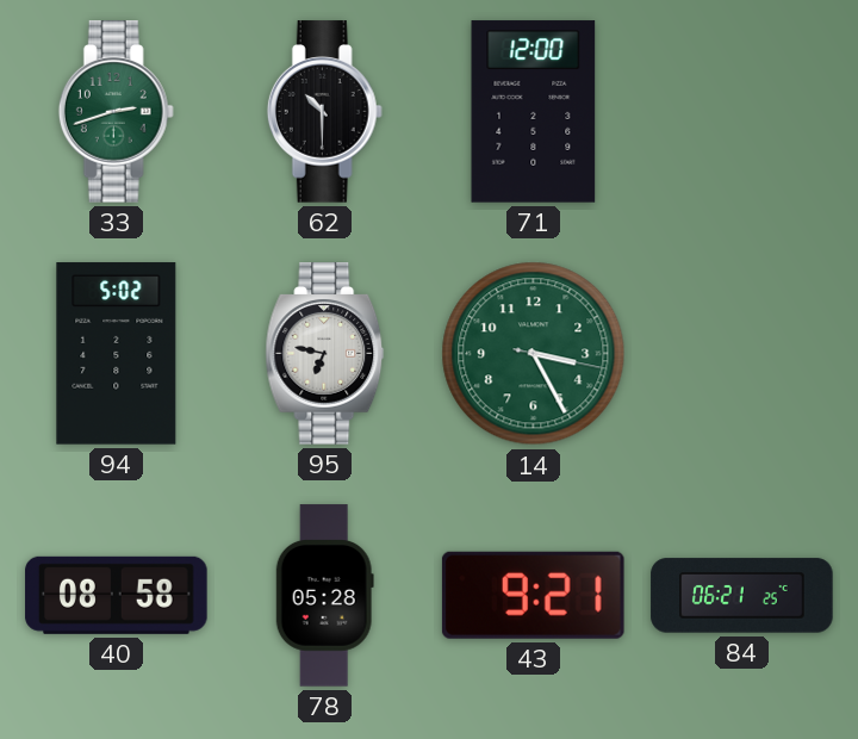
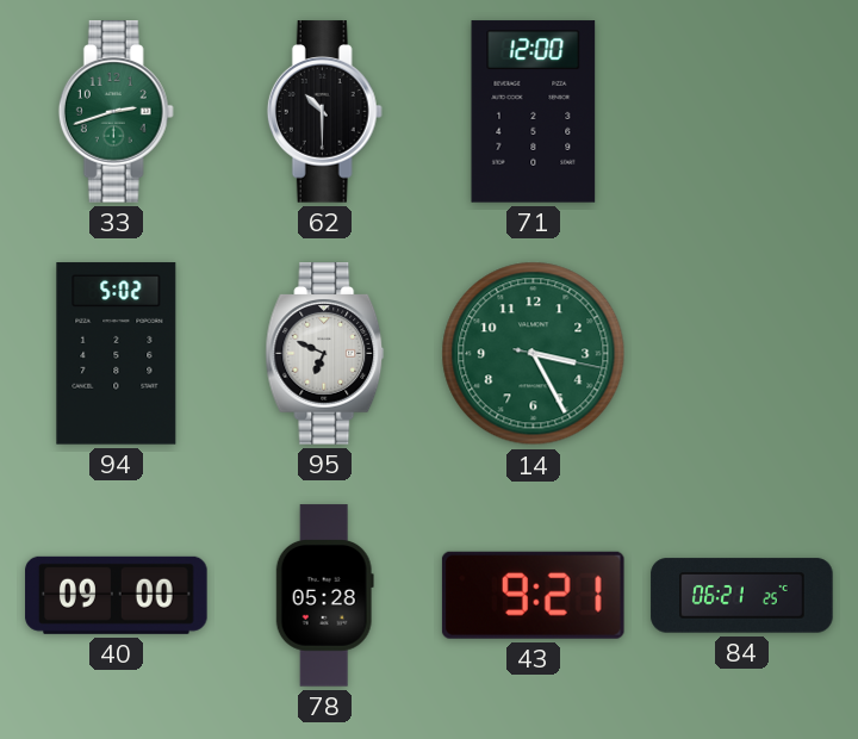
95: 6:47 -> 6:49
40: 08:58 -> 09:00
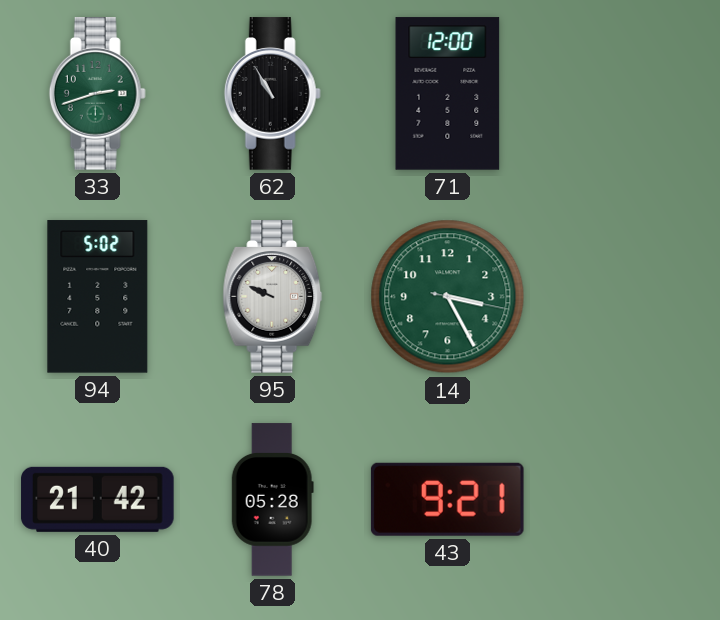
62: 10:30 -> 10:55
95: 6:49 -> 9:49
40: 09:00 -> 21:42
84: 06:21 -> none
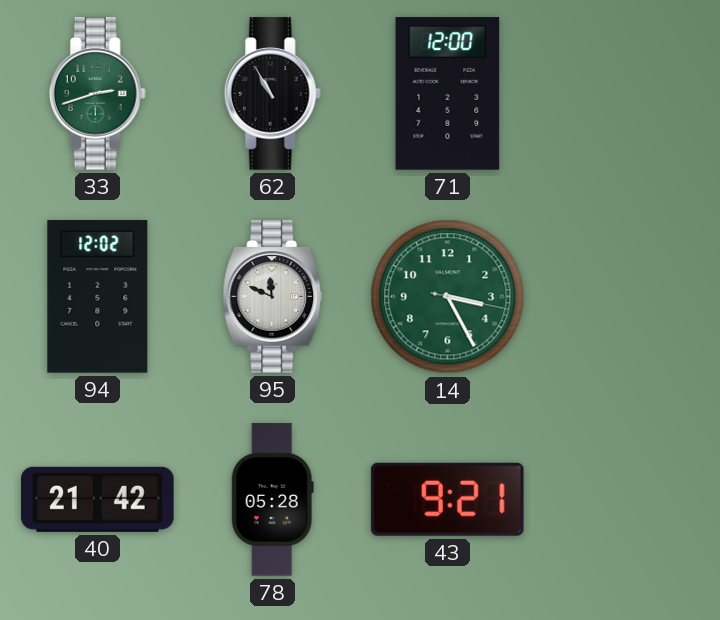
94: 5:02 -> 12:02
95: 9:49 -> 11:49
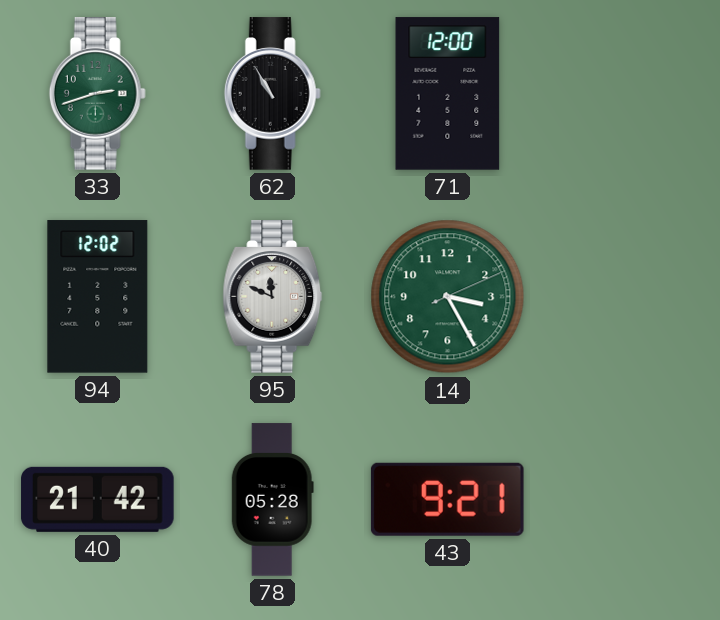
14: 3:25:17 -> 3:25:11
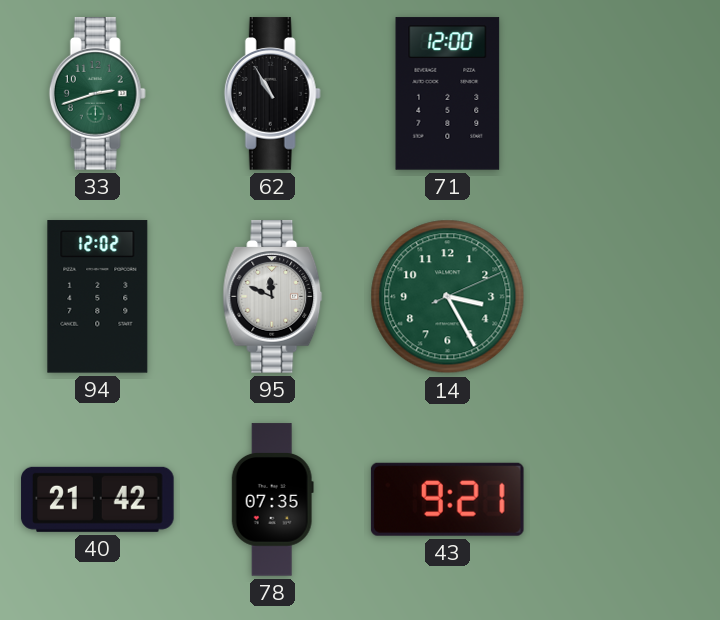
78: 05:28 -> 07:35
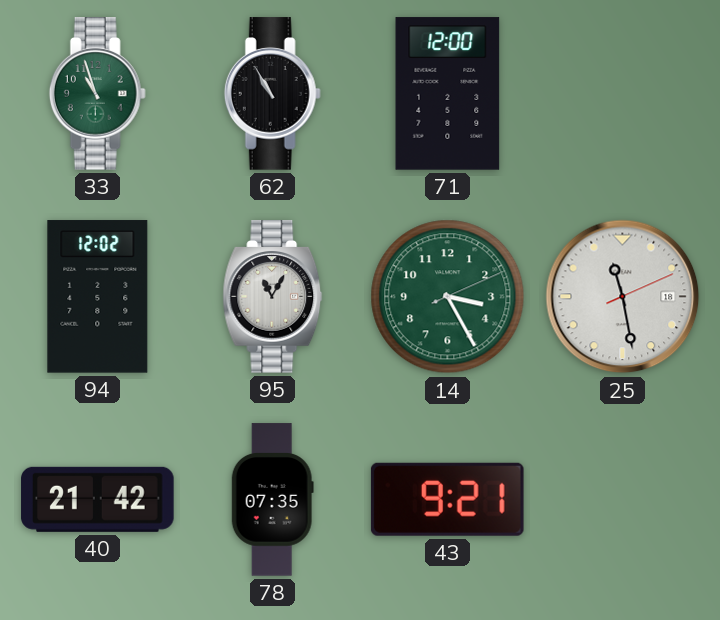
33: 2:42 -> 10:57
95: 11:49 -> 11:05
25: none -> 11:28
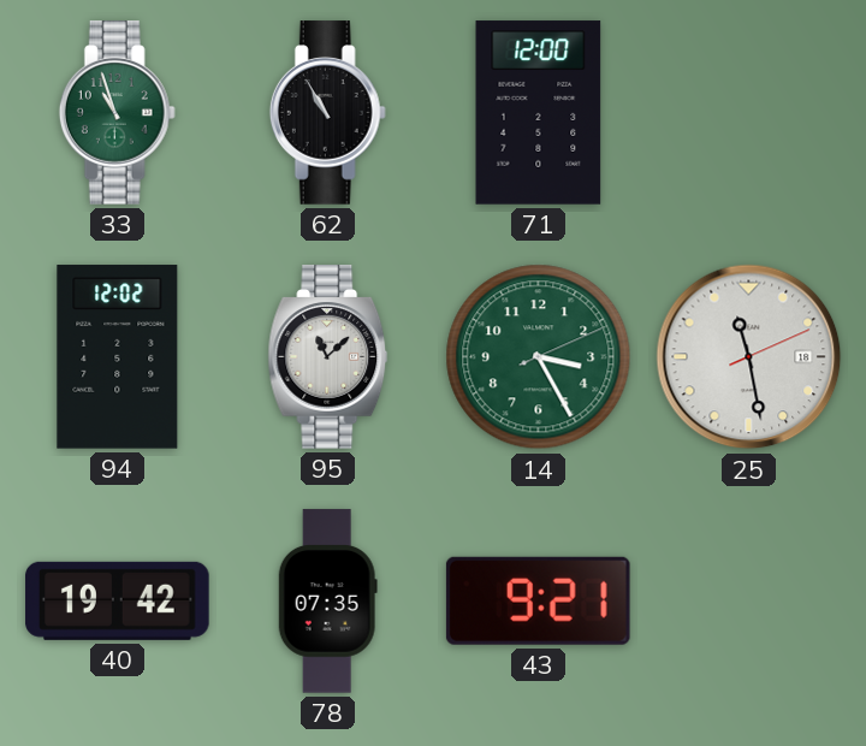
95: 11:05 -> 11:08
40: 21:42 -> 19:42
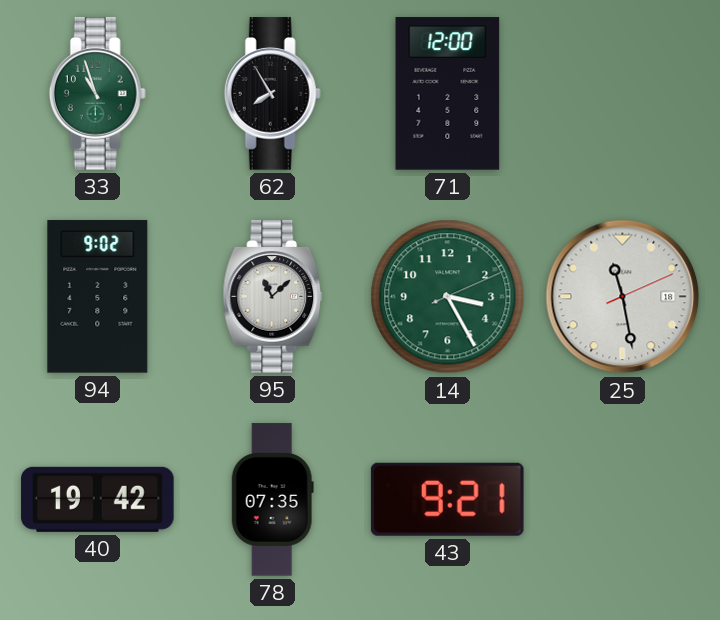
62: 10:55 -> 7:55
94: 12:02 -> 9:02
